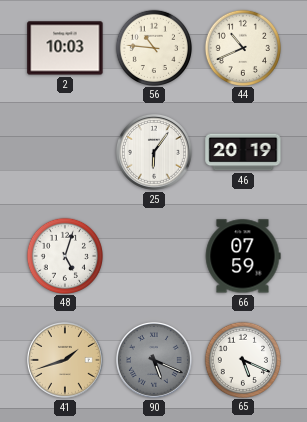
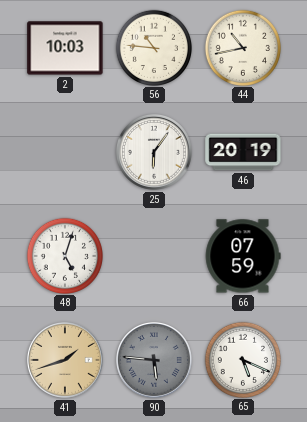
44: 10:41 -> 10:43
90: 5:19 -> 5:46
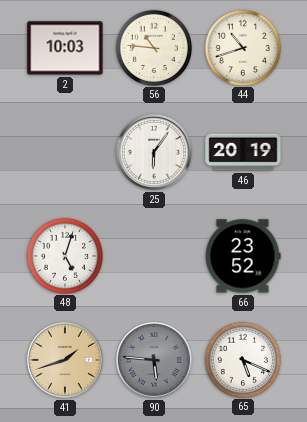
44: 10:43 -> 10:42
66: 07:59 -> 23:52
